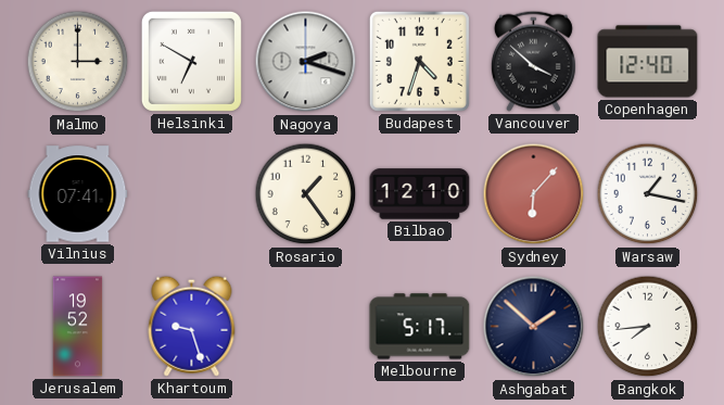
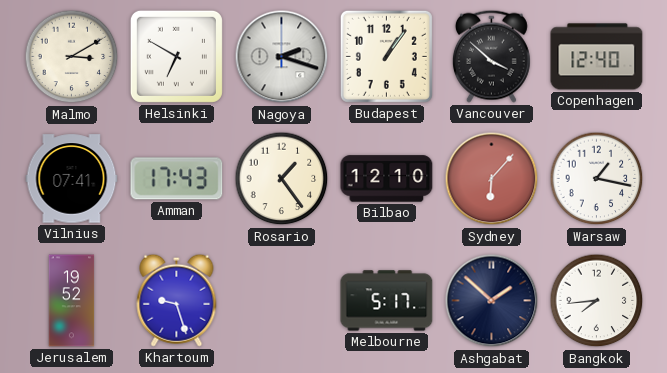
Malmo: 3:00 -> 3:10
Budapest: 4:33 -> 1:06
Amman: none -> 17:43
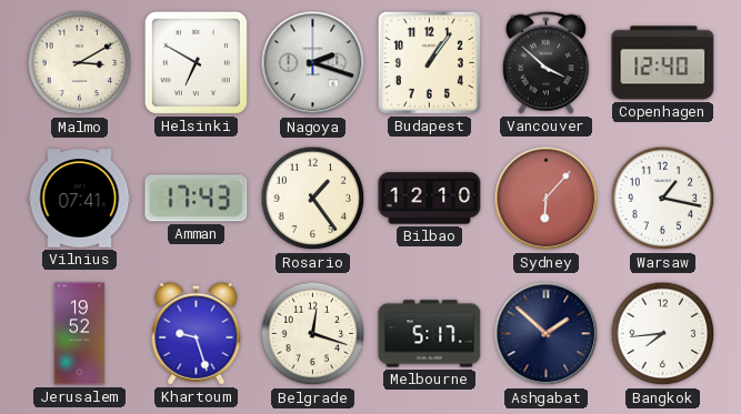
Belgrade: none -> 12:18
